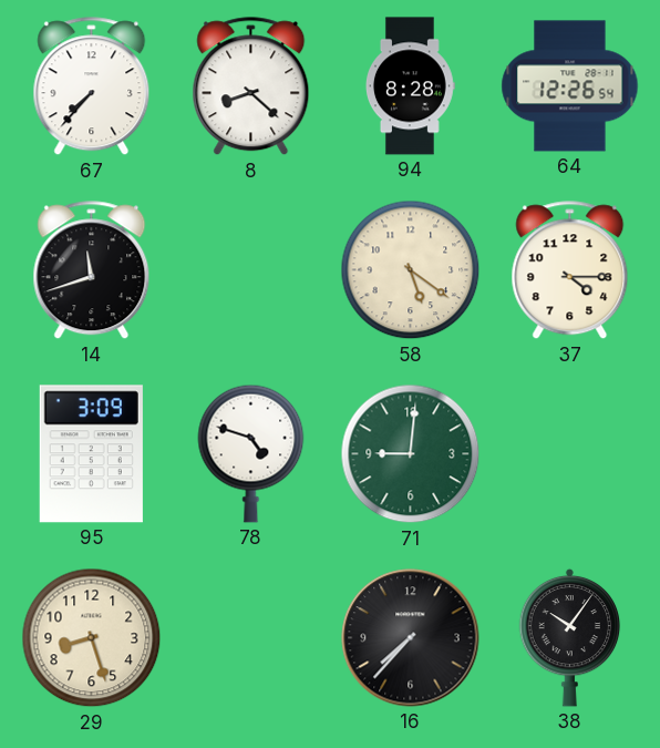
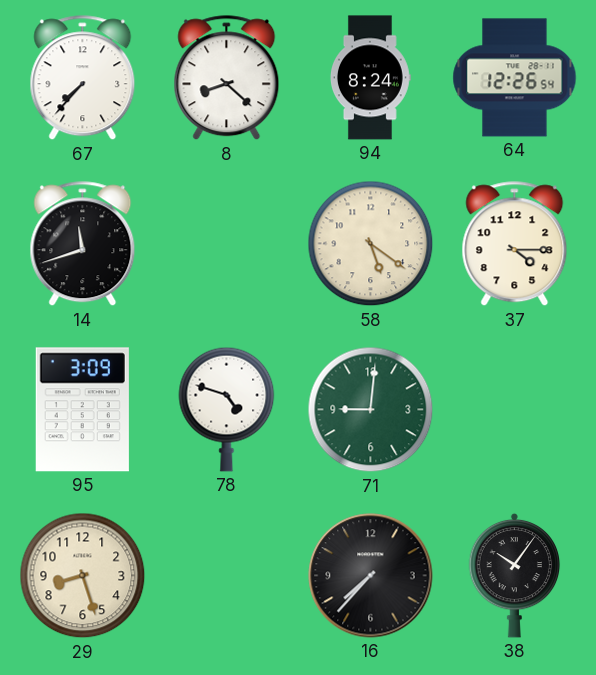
94: 8:28 -> 8:24
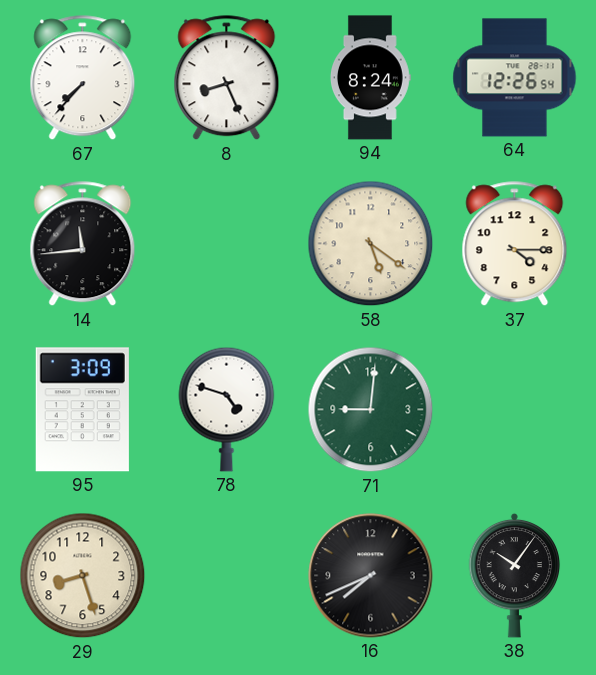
8: 8:22 -> 8:26
14: 11:42 -> 11:44
16: 7:37 -> 7:41
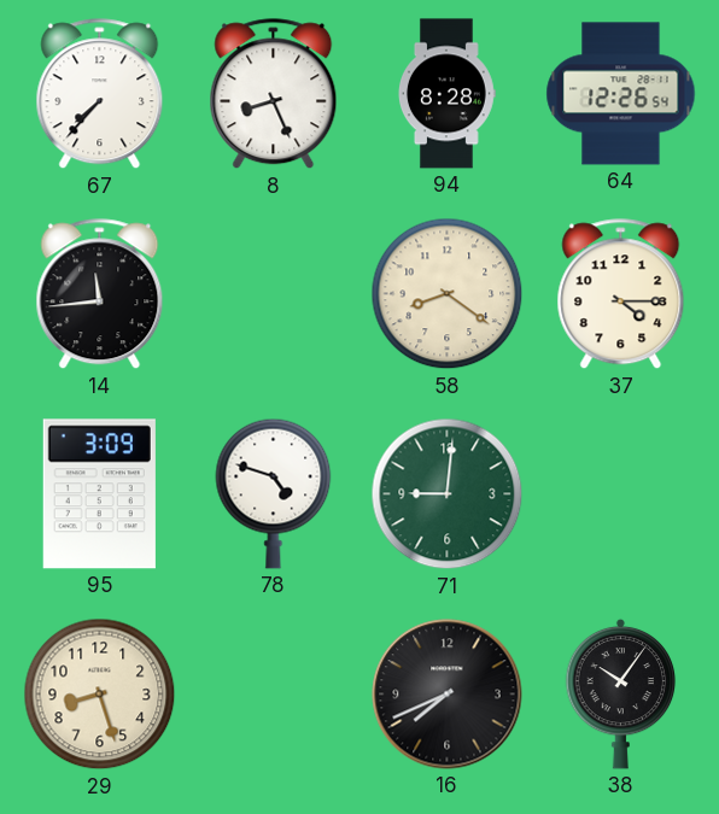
94: 8:24 -> 8:28
58: 5:21 -> 8:21
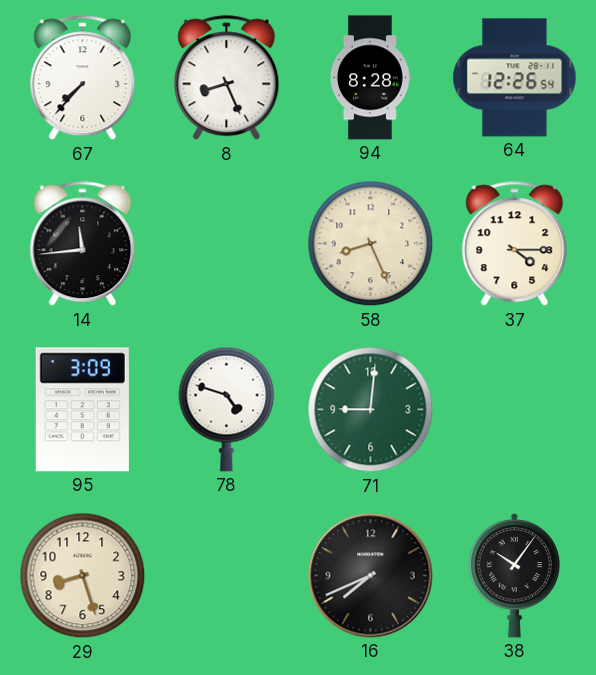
58: 8:21 -> 8:26
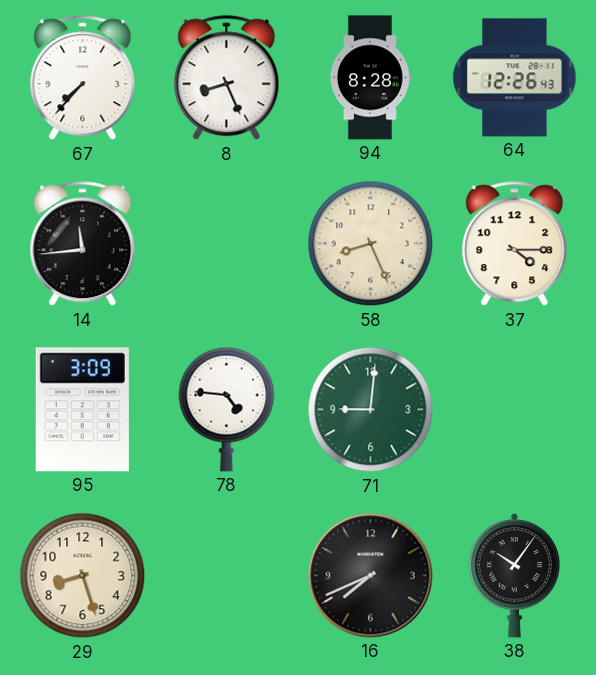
64: 12:26:54 -> 12:26:43
78: 4:48 -> 4:46
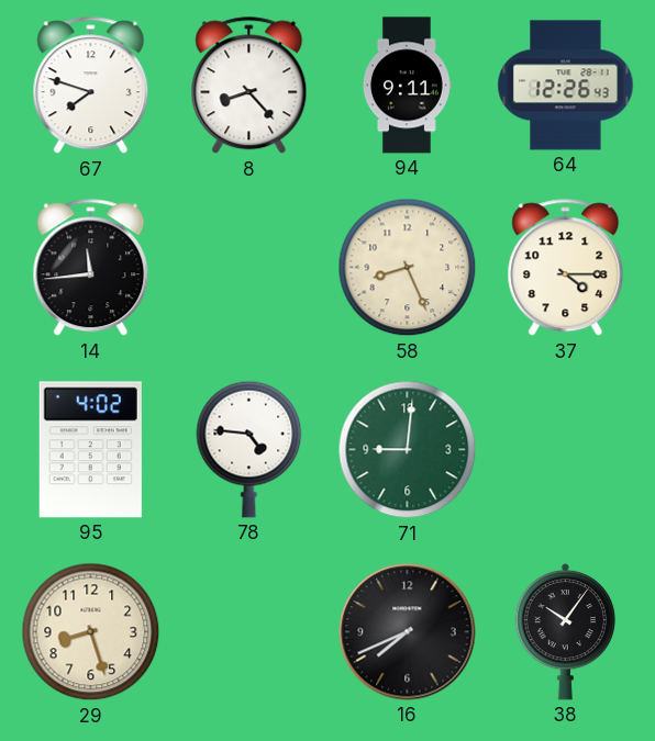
67: 7:37 -> 7:48
8: 8:26 -> 8:23
94: 8:28 -> 9:11
95: 3:09 -> 4:02
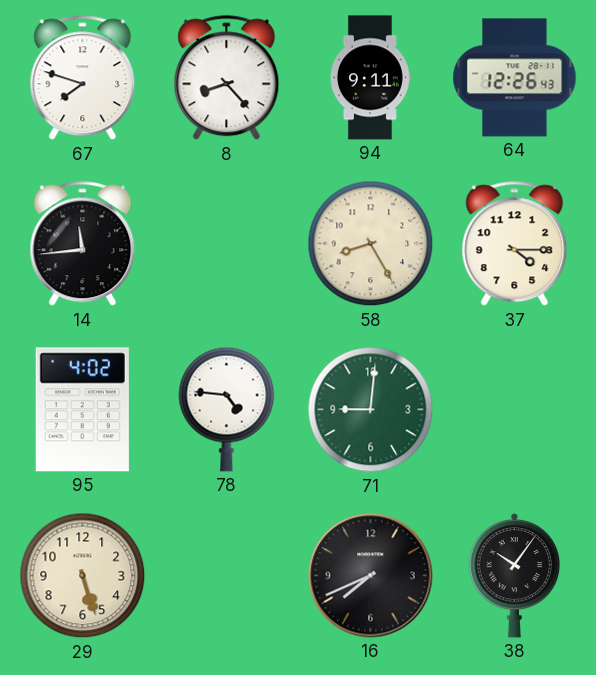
58: 8:26 -> 8:25
29: 8:27 -> 5:27
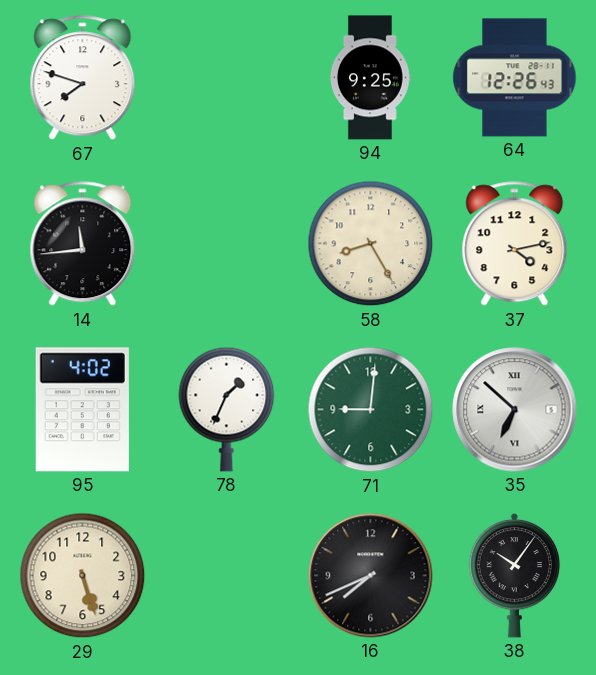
8: 8:23 -> none
94: 9:11 -> 9:25
37: 4:15 -> 4:13
78: 4:46 -> 1:34
35: none -> 6:52
